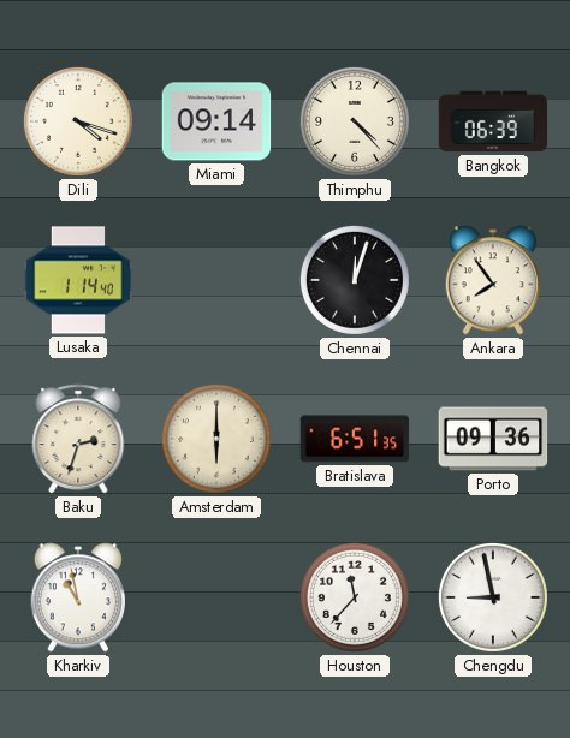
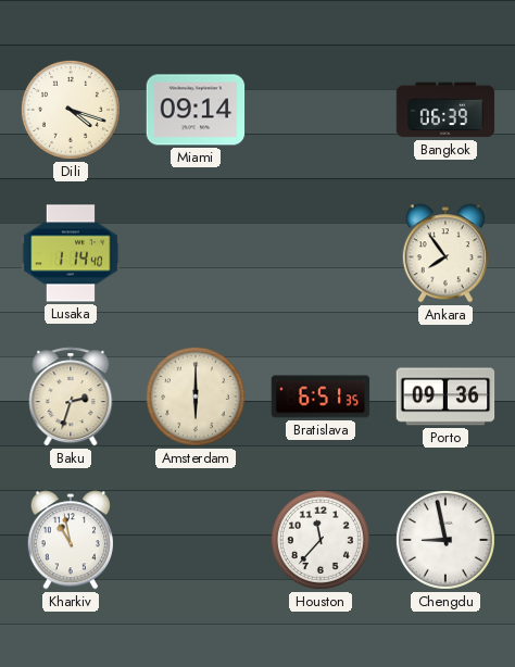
Thimphu: 4:23 -> none
Chennai: 12:03 -> none
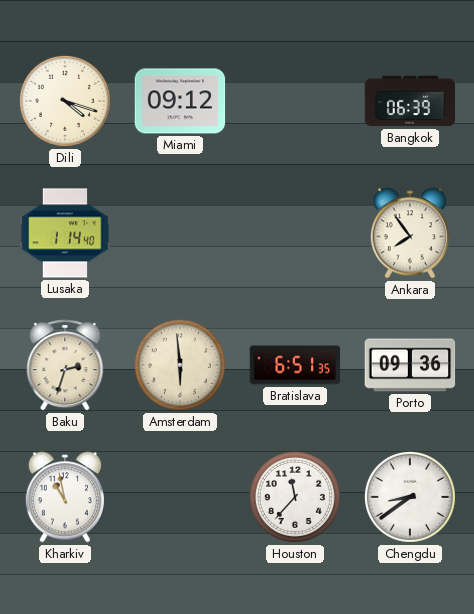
Miami: 09:14 -> 09:12
Amsterdam: 6:00 -> 5:59
Chengdu: 8:58 -> 8:39
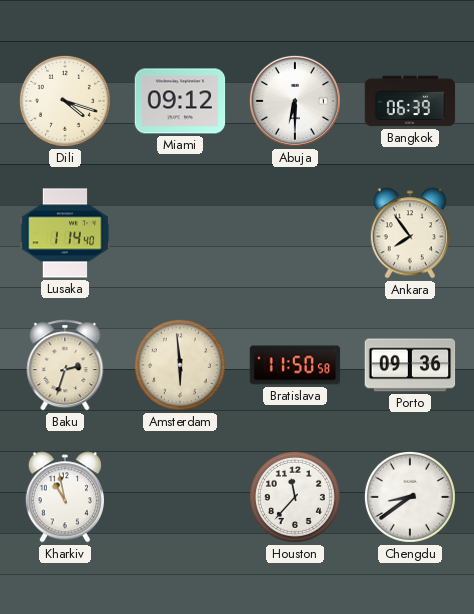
Abuja: none -> 6:30
Bratislava: 6:51 -> 11:50
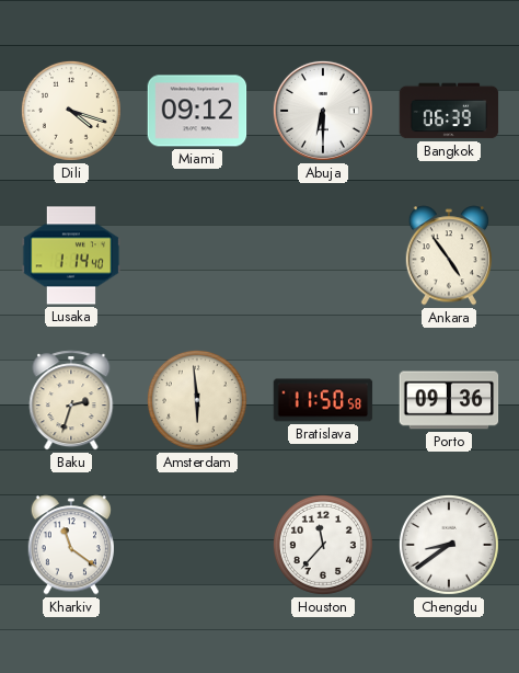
Ankara: 7:54 -> 4:54
Kharkiv: 10:58 -> 11:21
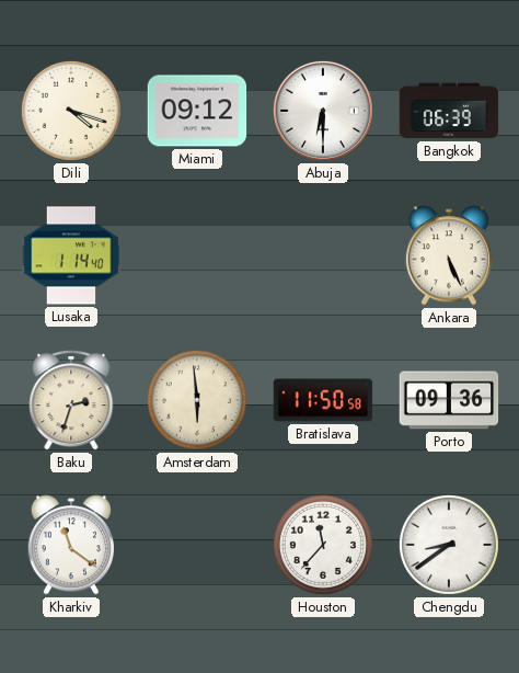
Ankara: 4:54 -> 5:26
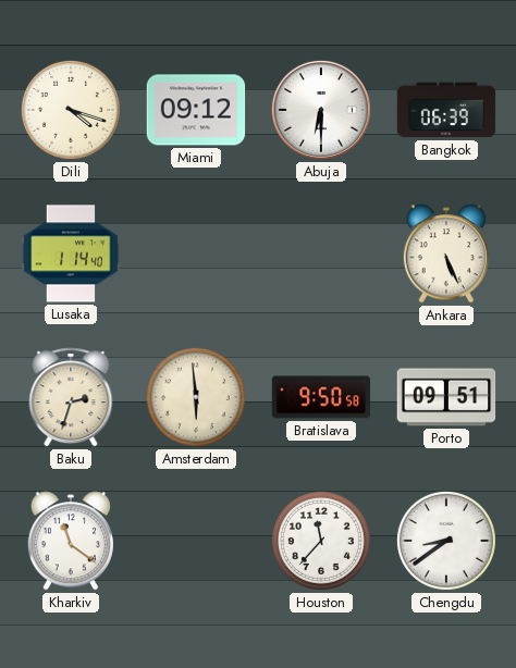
Bratislava: 11:50 -> 9:50
Porto: 09:36 -> 09:51
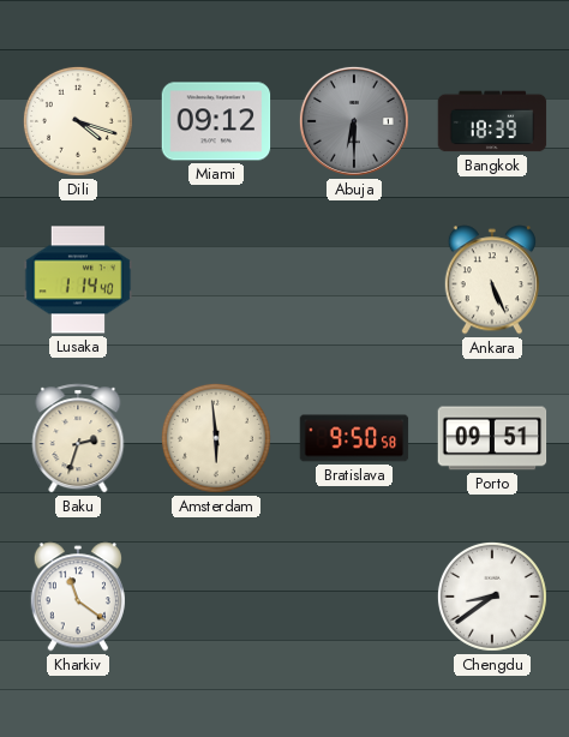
Abuja dial: white -> grey
Bangkok: 06:39 -> 18:39
Houston: 11:37 -> none
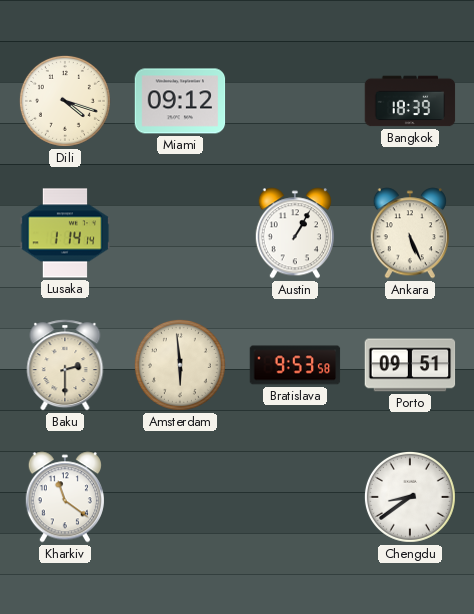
Abuja: 6:30 -> none
Lusaka: 1:14:40 -> 1:14:14
Austin: none -> 1:05
Baku: 2:33 -> 2:30
Bratislava: 9:50 -> 9:53
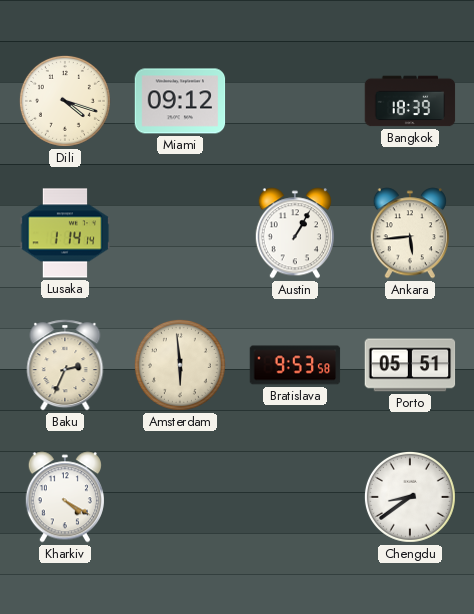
Ankara: 5:26 -> 5:44
Baku: 2:30 -> 2:34
Porto: 09:51 -> 05:51
Kharkiv: 11:21 -> 4:20
